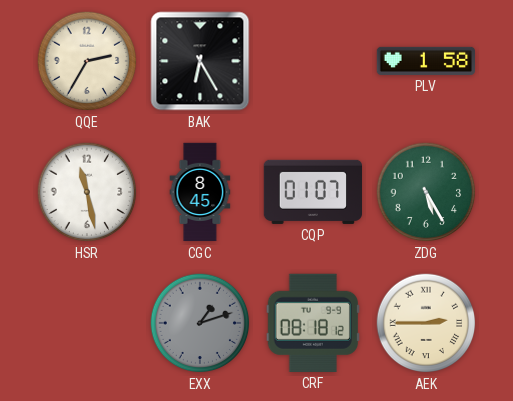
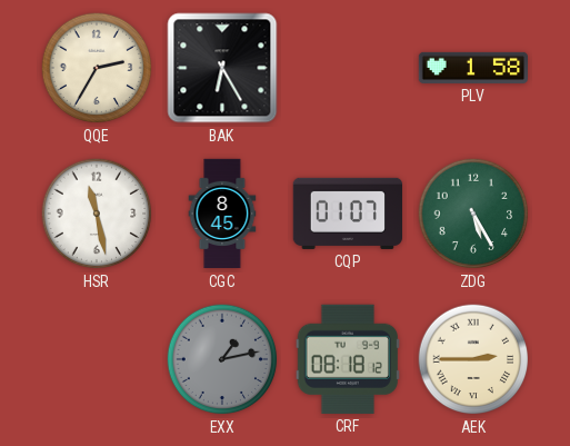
EXX: 1:12 -> 1:13
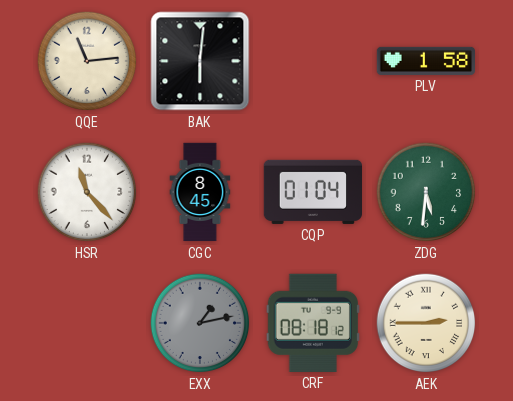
QQE: 2:35 -> 11:14
BAK: 6:25 -> 6:01
HSR: 11:28 -> 11:23
CQP: 01:07 -> 01:04
ZDG: 5:25 -> 5:31
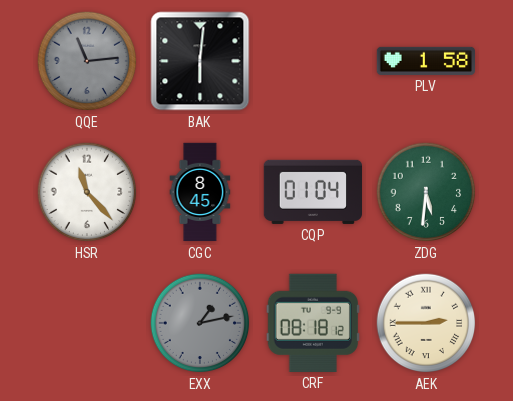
QQE dial: cream -> grey
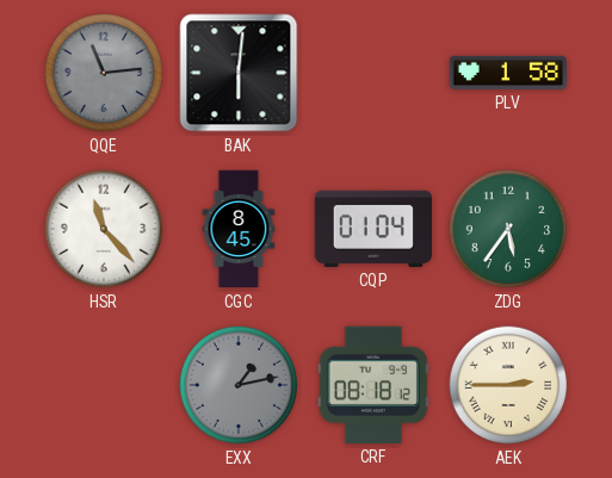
ZDG: 5:31 -> 5:36
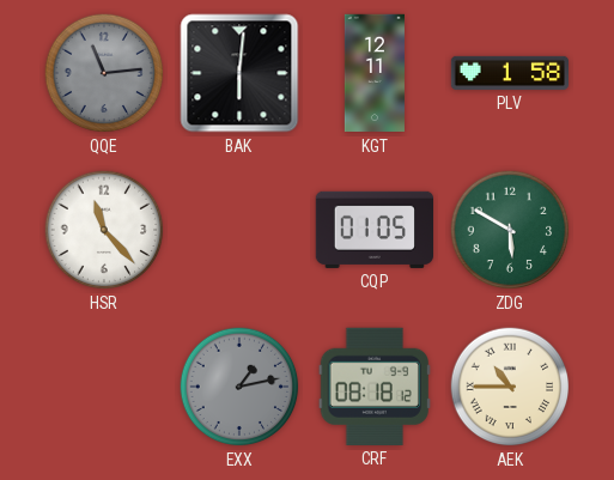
KGT: none -> 12:11
CGC: 8:45 -> none
CQP: 01:04 -> 01:05
ZDG: 5:36 -> 5:50
AEK: 2:45 -> 10:45
